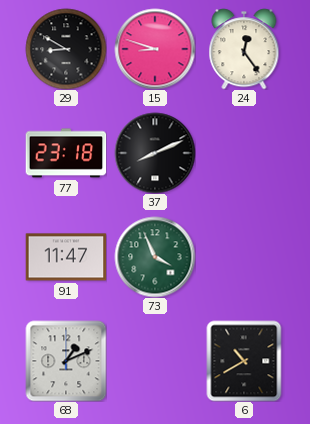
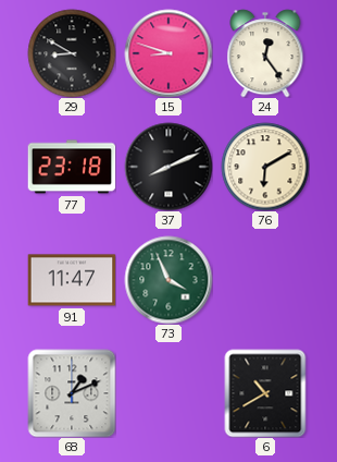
76: none -> 6:10
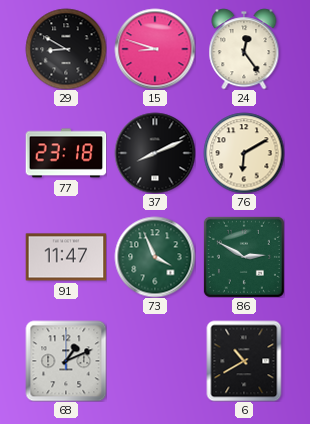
86: none -> 2:50
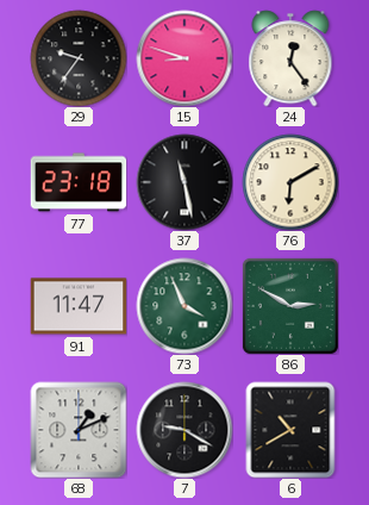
29: 8:50 -> 9:36
37: 8:11 -> 11:28
7: none -> 9:20
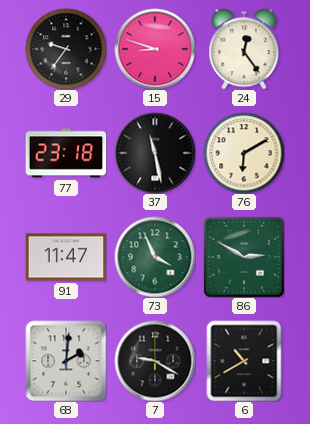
68: 1:11 -> 2:01
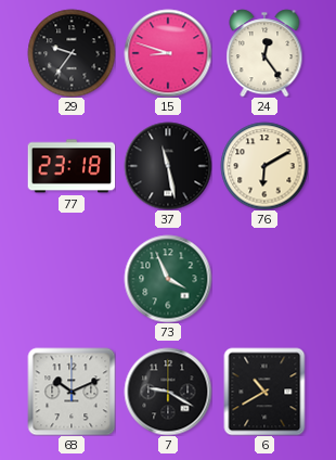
91: 11:47 -> none
86: 2:50 -> none
68: 2:01 -> 10:11
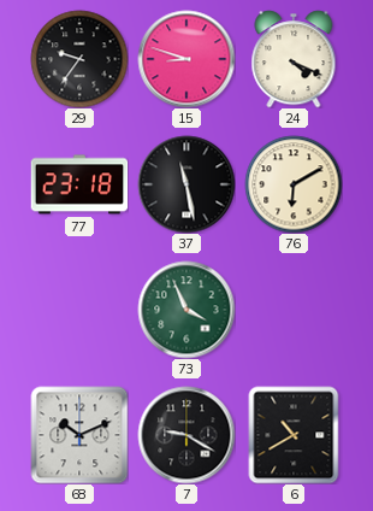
24: 12:24 -> 4:19
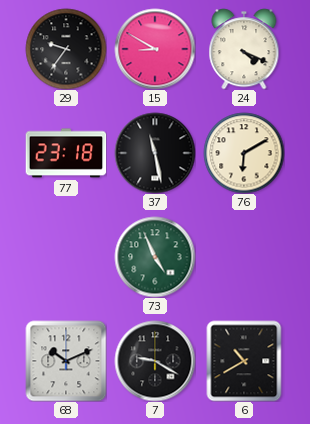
15: 8:48 -> 8:50
73: 3:56 -> 4:56
